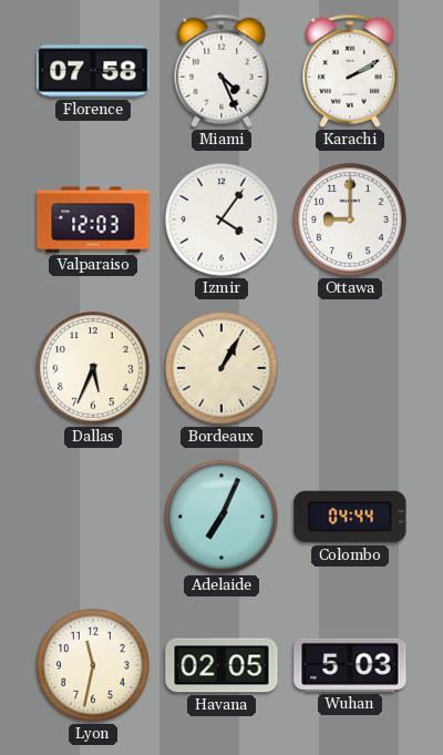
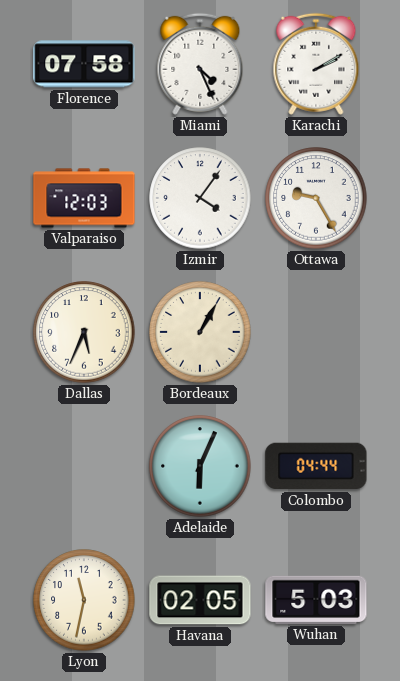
Ottawa: 9:00 -> 9:25
Adelaide: 7:04 -> 6:04
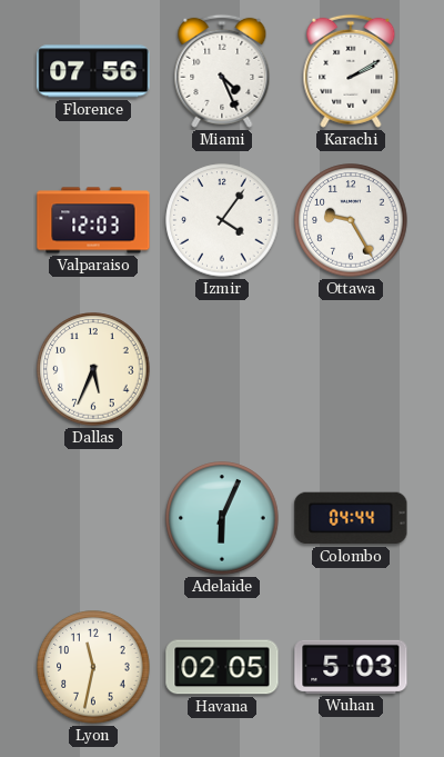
Florence: 07:58 -> 07:56
Bordeaux: 1:05 -> none
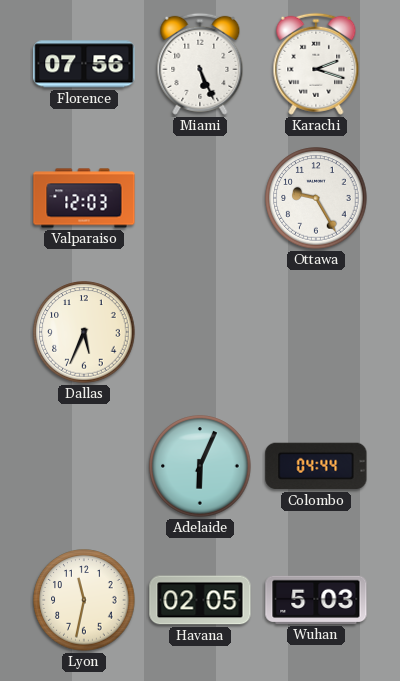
Miami: 4:26 -> 5:26
Karachi: 2:10 -> 2:18
Izmir: 4:06 -> none
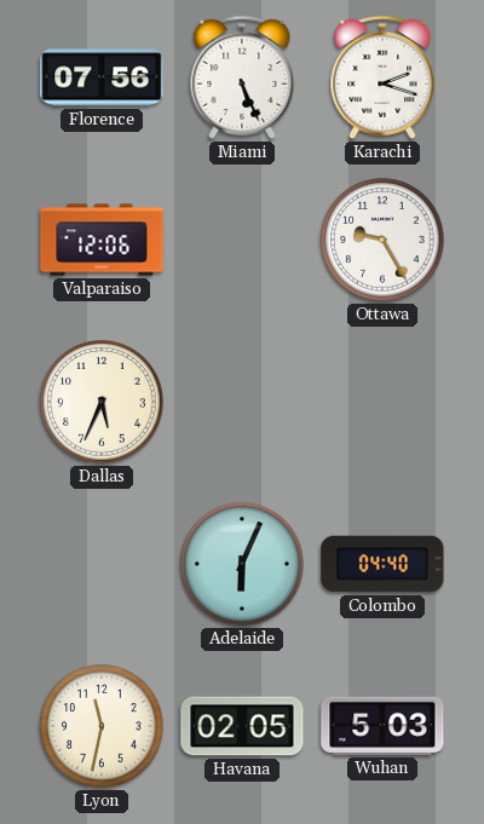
Valparaiso: 12:03 -> 12:06
Colombo: 04:44 -> 04:40
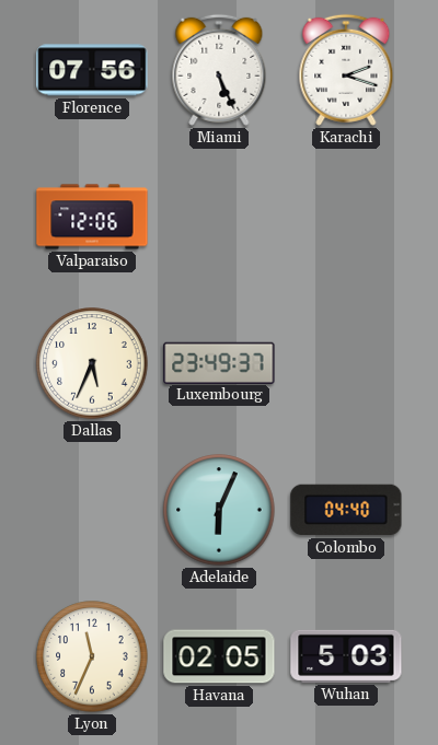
Ottawa: 9:25 -> none
Luxembourg: none -> 23:49
Lyon: 11:32 -> 11:34
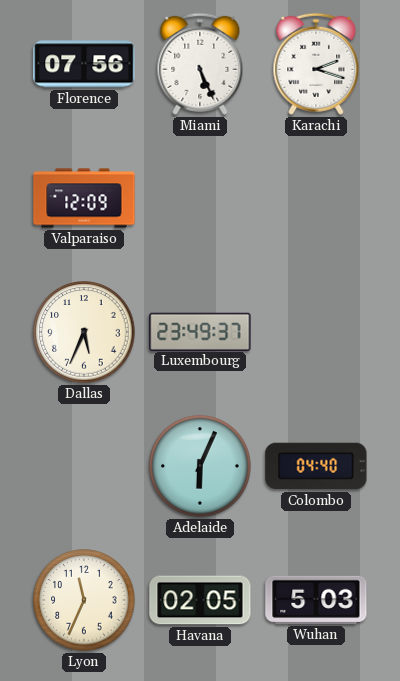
Valparaiso: 12:06 -> 12:09
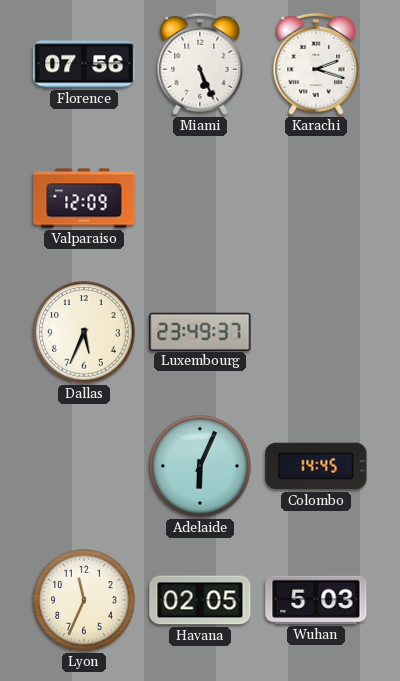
Colombo: 04:40 -> 14:45
